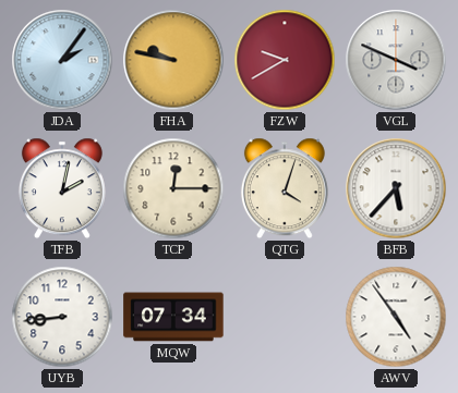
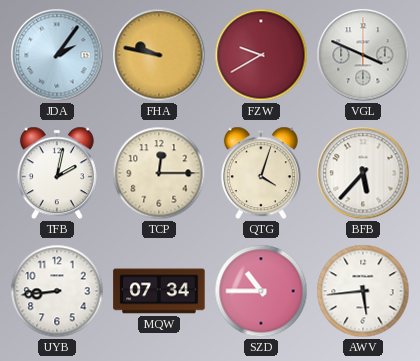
SZD: none -> 10:45
AWV: 4:54 -> 5:44
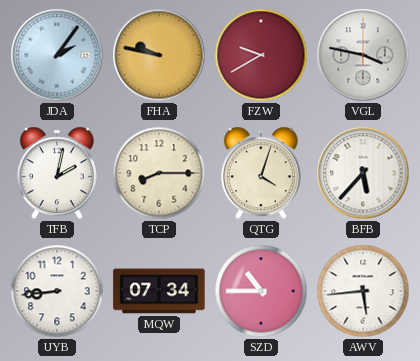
VGL: 3:49 -> 3:47
TCP: 12:15 -> 8:15
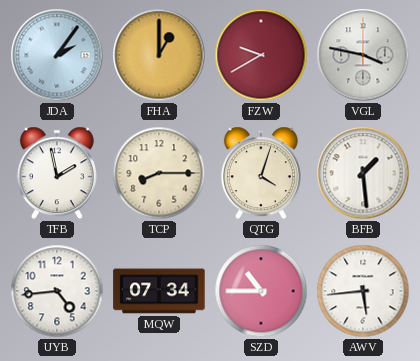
FHA: 9:47 -> 1:00
TFB: 2:02 -> 1:58
BFB: 5:37 -> 1:29
UYB: 8:44 -> 4:44
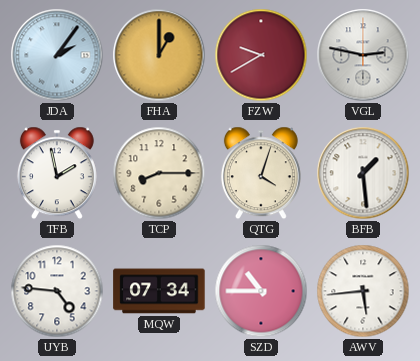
VGL: 3:47 -> 2:47
UYB: 4:44 -> 4:46
